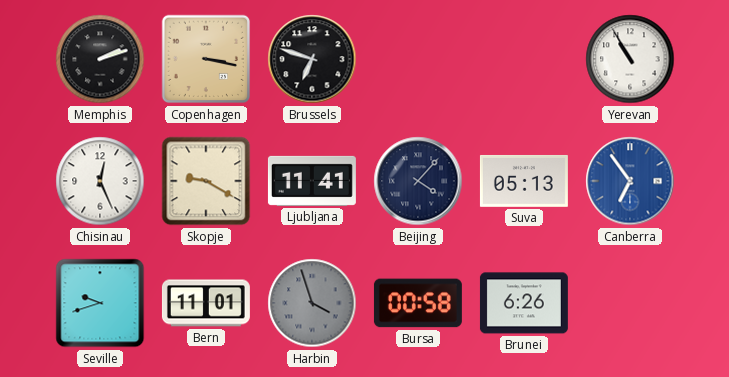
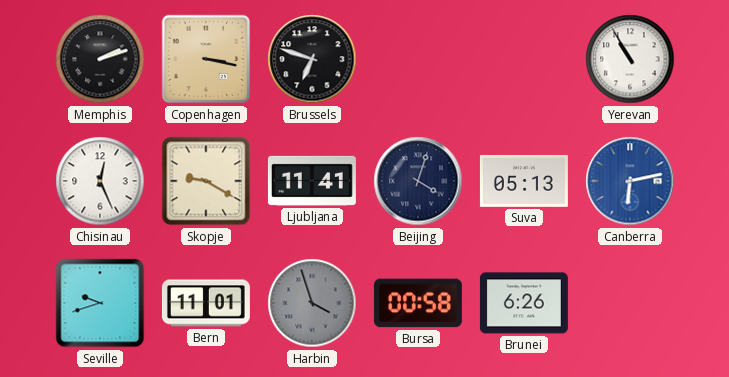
Beijing: 4:07 -> 4:03
Canberra: 6:54 -> 6:13
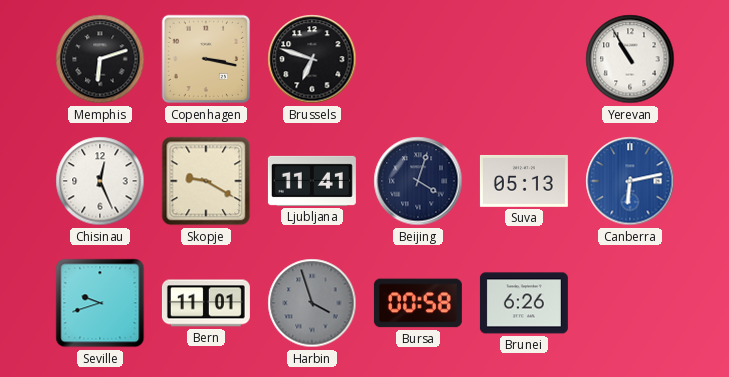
Memphis: 2:12 -> 6:12
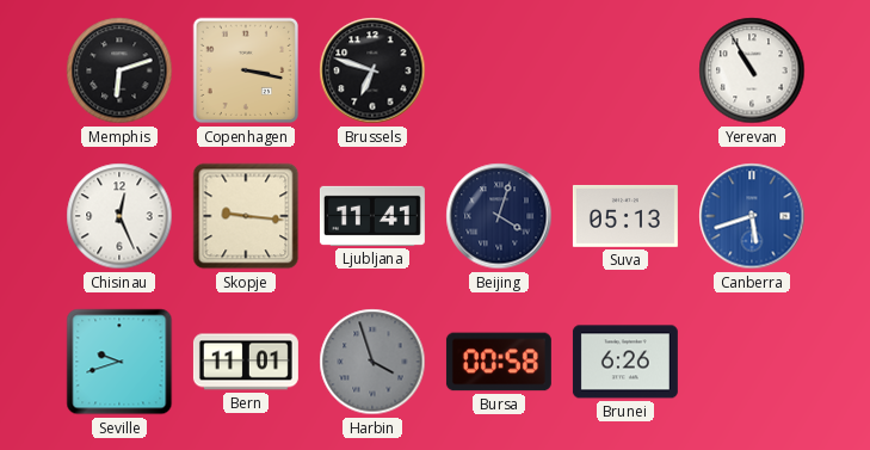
Skopje: 9:20 -> 9:16
Canberra: 6:13 -> 5:42
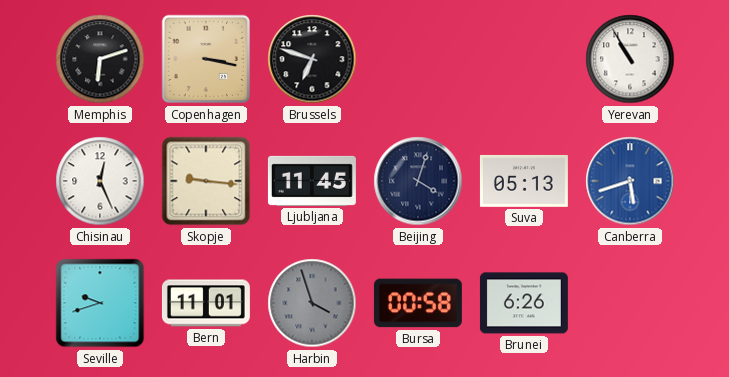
Ljubljana: 11:41 -> 11:45
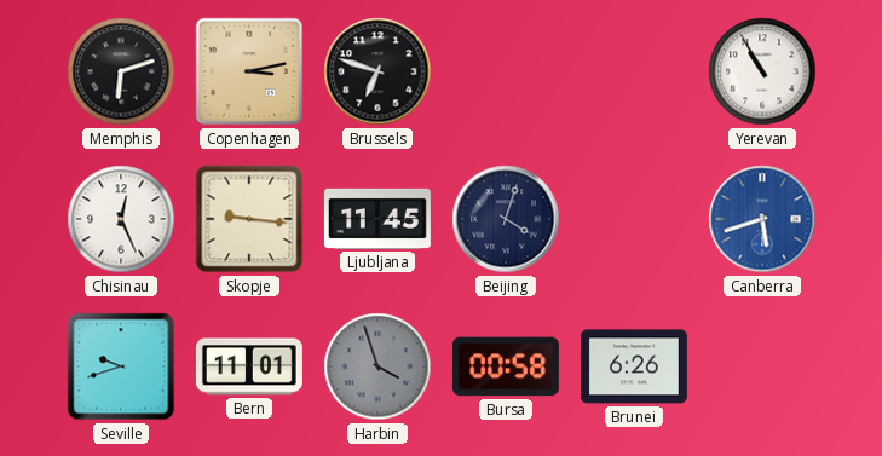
Copenhagen: 3:17 -> 3:13
Suva: 05:13 -> none
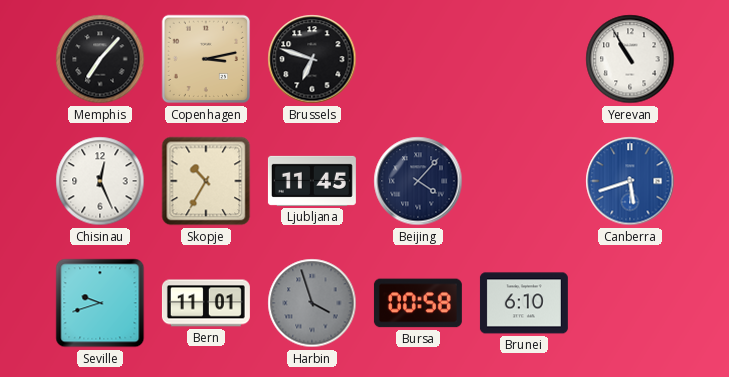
Memphis: 6:12 -> 7:07
Skopje: 9:16 -> 10:35
Beijing: 4:03 -> 4:07
Brunei: 6:26 -> 6:10
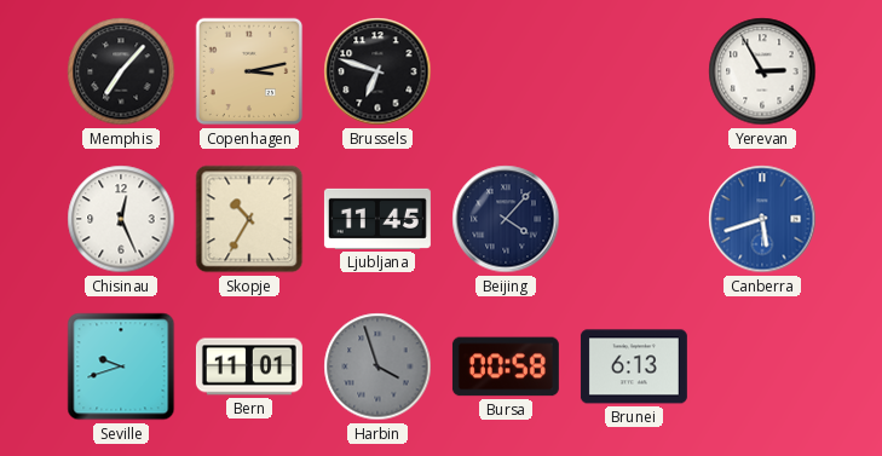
Yerevan: 10:55 -> 2:55
Brunei: 6:10 -> 6:13
